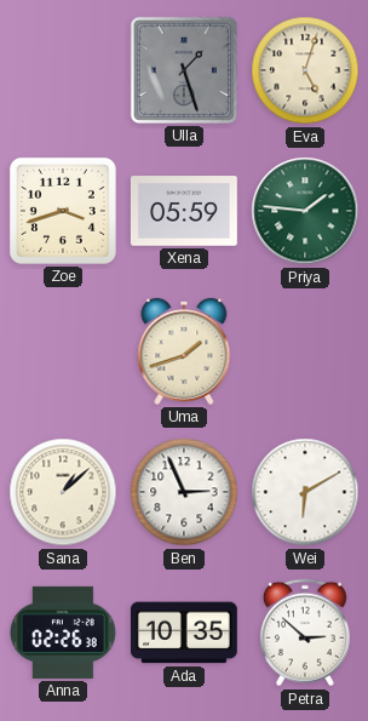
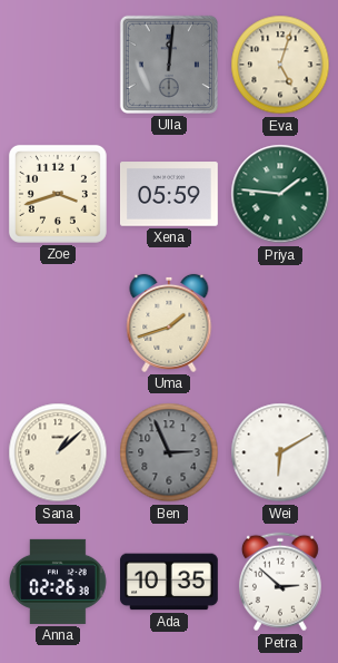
Ulla: 1:27 -> 12:01
Ben dial: white -> grey
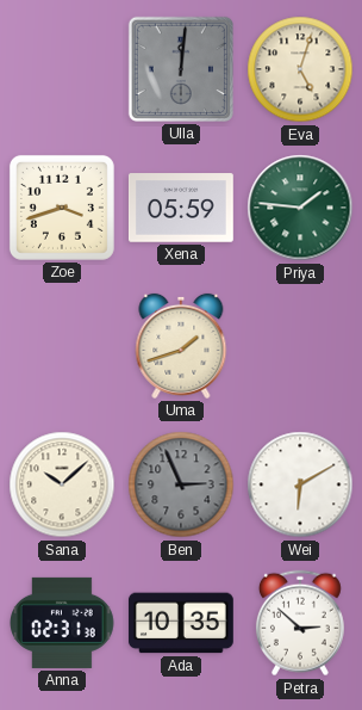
Sana: 1:08 -> 10:08
Anna: 02:26 -> 02:31
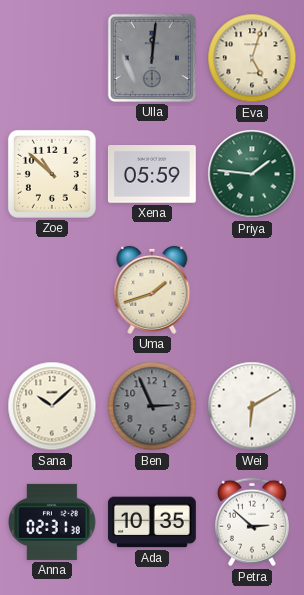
Zoe: 3:42 -> 10:52
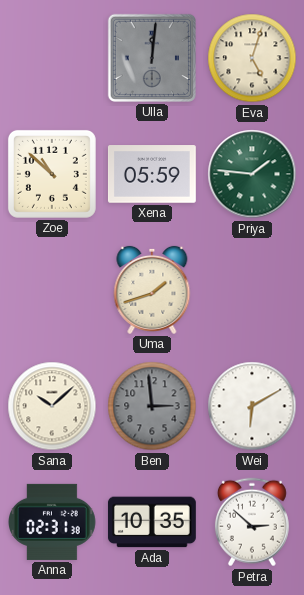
Ben: 2:56 -> 2:59
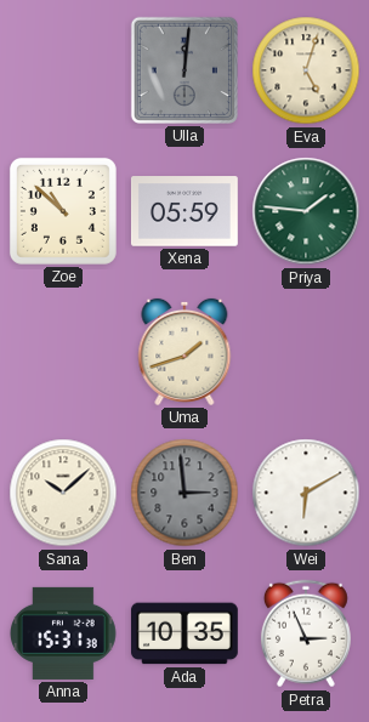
Anna: 02:31 -> 15:31
Petra: 2:52 -> 2:56
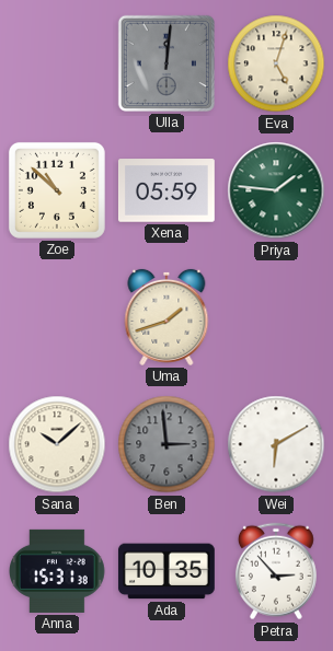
Petra: 2:56 -> 2:53
